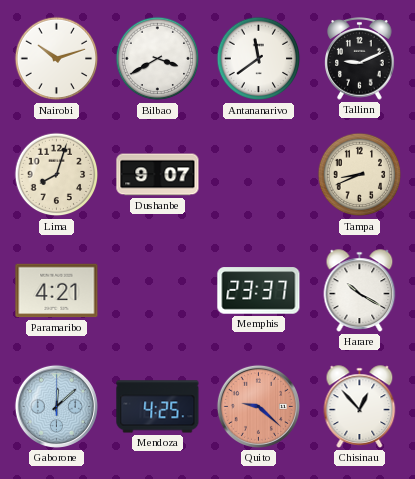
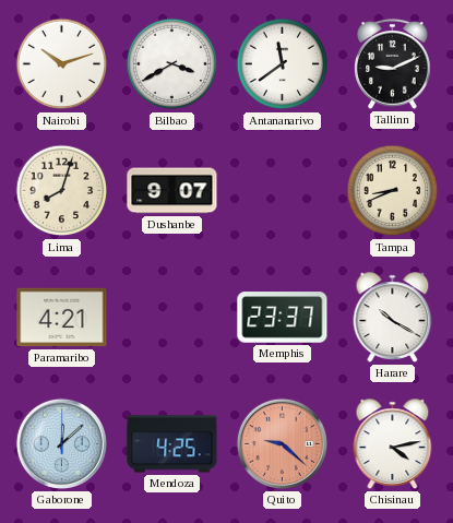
Chisinau: 12:53 -> 4:13
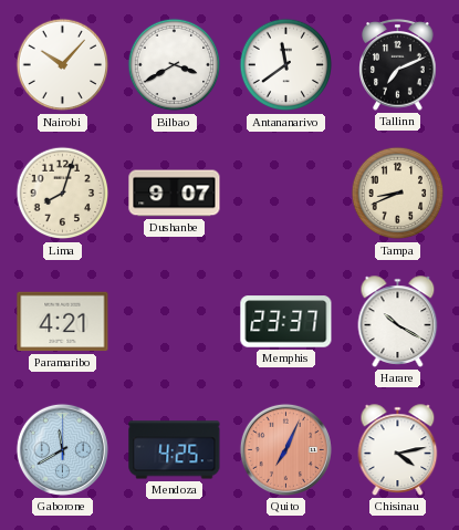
Nairobi: 10:12 -> 10:07
Tallinn: 9:11 -> 7:11
Gaborone: 12:08 -> 11:40
Quito: 9:22 -> 7:04
